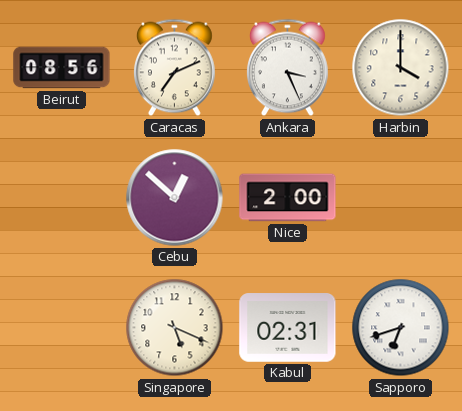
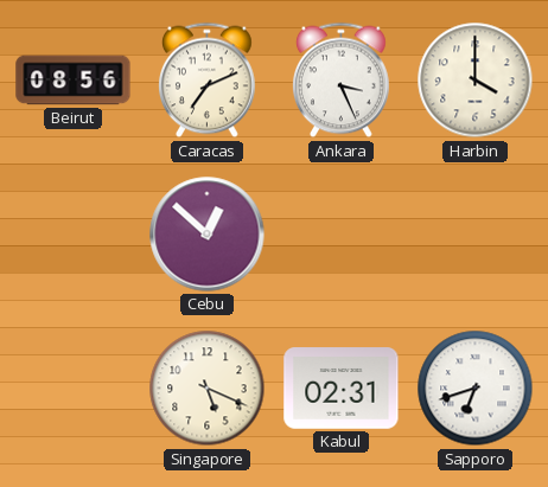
Nice: 2:00 -> none
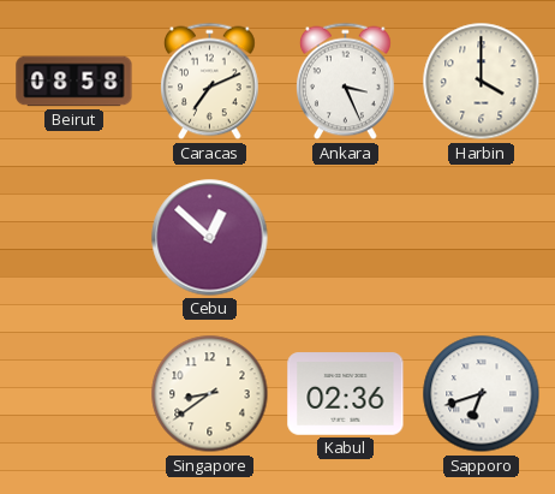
Beirut: 08:56 -> 08:58
Singapore: 5:19 -> 8:39
Kabul: 02:31 -> 02:36
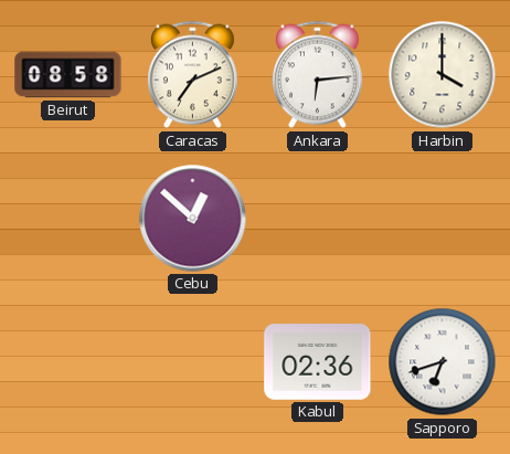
Ankara: 3:26 -> 6:14
Singapore: 8:39 -> none
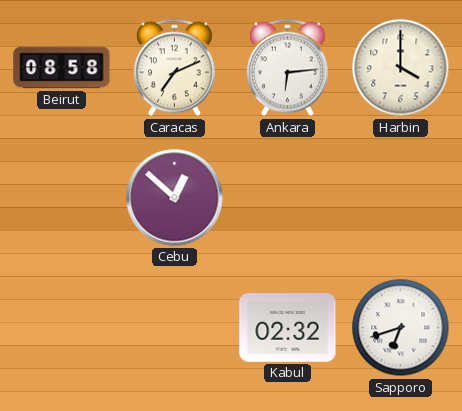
Kabul: 02:36 -> 02:32
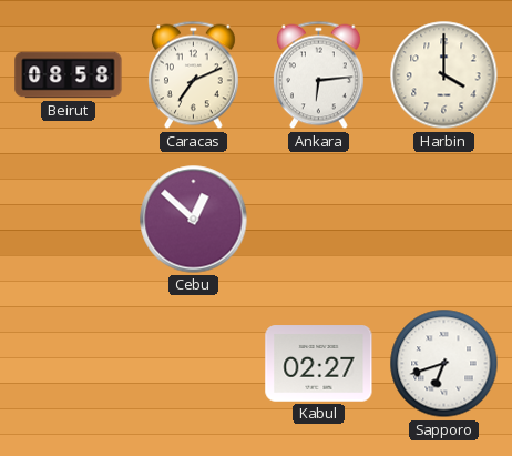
Kabul: 02:32 -> 02:27
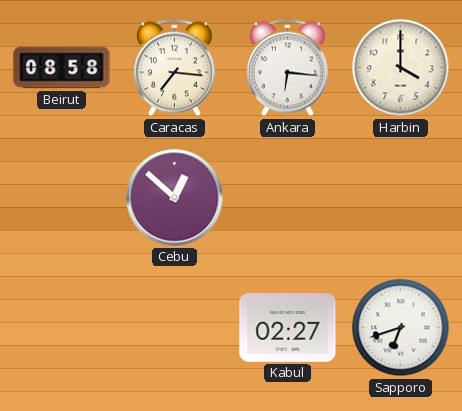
Caracas: 7:11 -> 7:16
Ankara: 6:14 -> 6:16
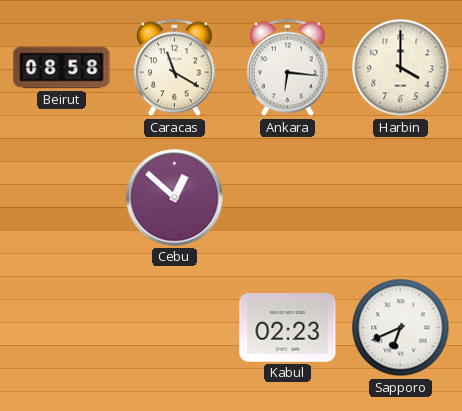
Caracas: 7:16 -> 11:20
Kabul: 02:27 -> 02:23
Sapporo: 6:42 -> 6:41
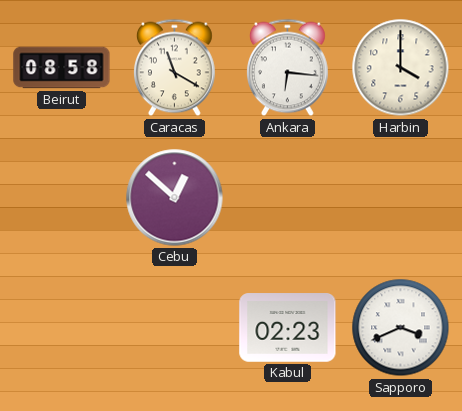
Sapporo: 6:41 -> 3:41
